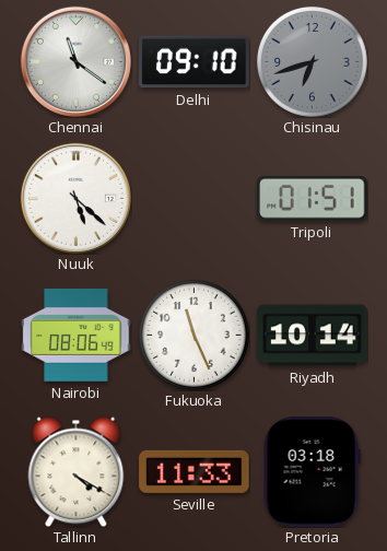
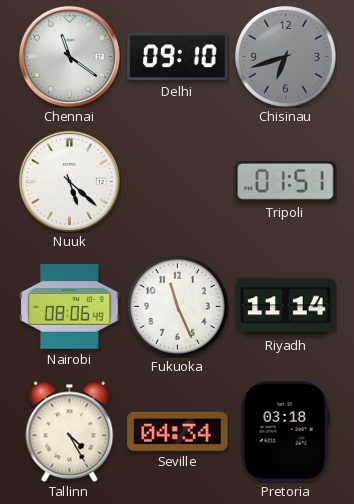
Riyadh: 10:14 -> 11:14
Tallinn: 4:20 -> 4:25
Seville: 11:33 -> 04:34
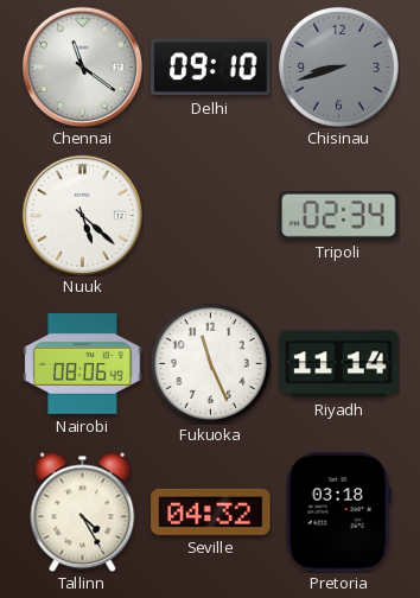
Chisinau: 6:42 -> 8:42
Tripoli: 01:51 -> 02:34
Seville: 04:34 -> 04:32
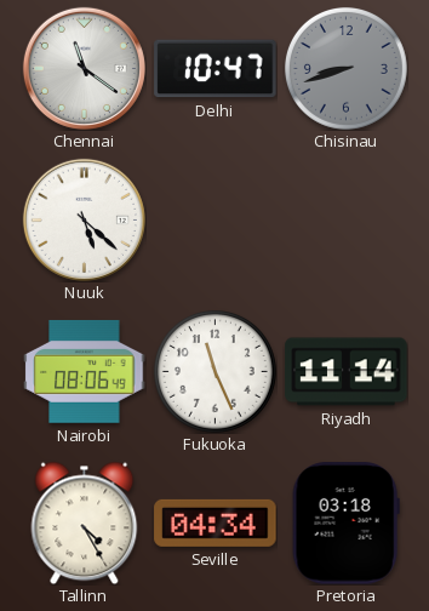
Delhi: 09:10 -> 10:47
Tripoli: 02:34 -> none
Seville: 04:32 -> 04:34
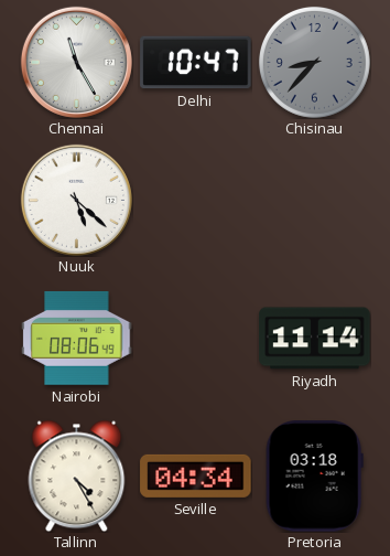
Chennai: 11:21 -> 11:25
Chisinau: 8:42 -> 8:37
Fukuoka: 11:26 -> none
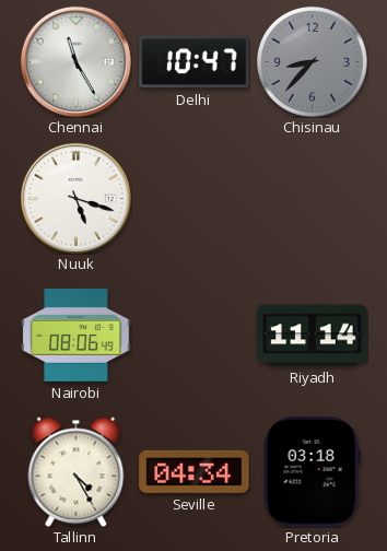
Nuuk: 5:22 -> 5:18
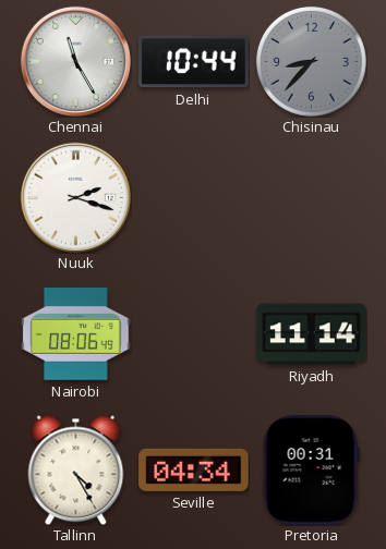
Delhi: 10:47 -> 10:44
Nuuk: 5:18 -> 2:18
Pretoria: 03:18 -> 00:31
